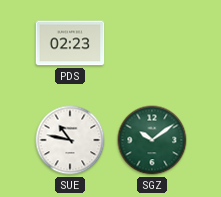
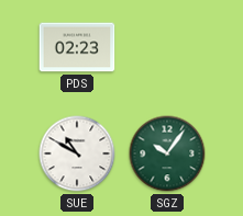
SUE: 10:47 -> 10:50
SGZ: 10:09 -> 10:06
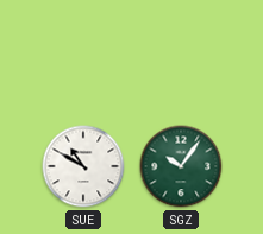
PDS: 02:23 -> none
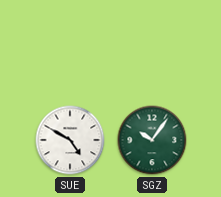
SUE: 10:50 -> 4:50
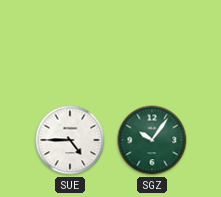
SUE: 4:50 -> 4:45
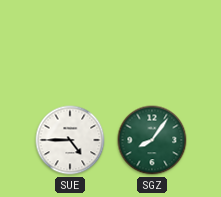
SGZ: 10:06 -> 8:06
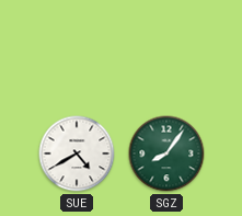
SUE: 4:45 -> 4:40
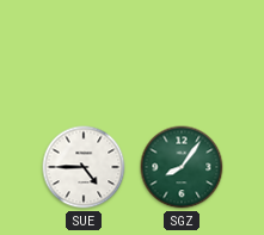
SUE: 4:40 -> 4:45
